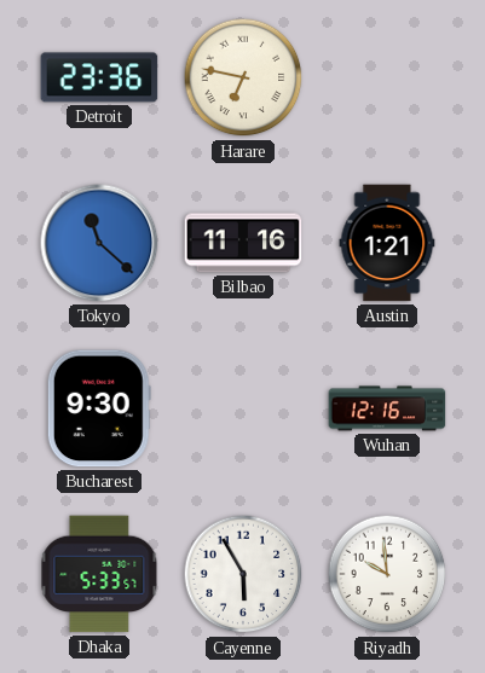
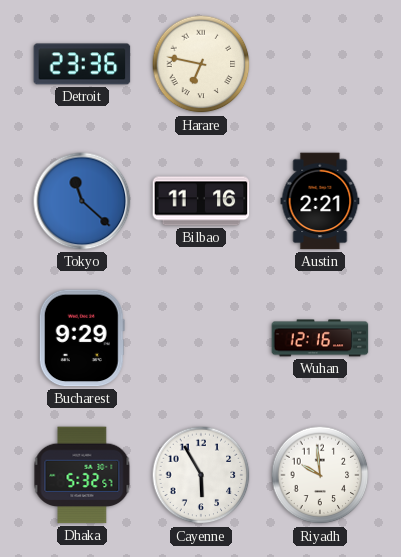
Austin: 1:21 -> 2:21
Bucharest: 9:30 -> 9:29
Dhaka: 5:33 -> 5:32
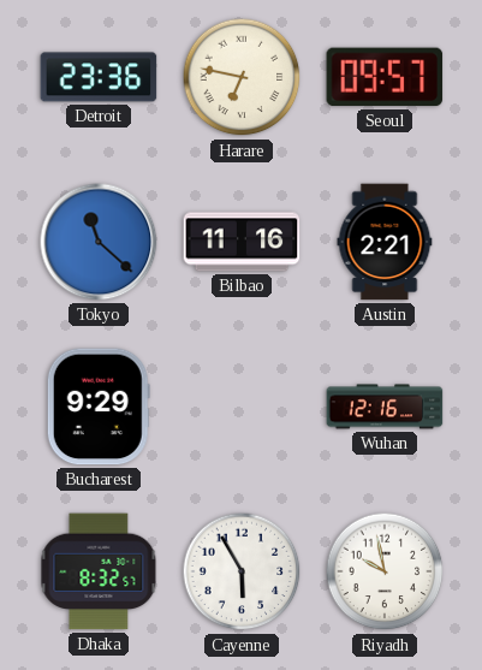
Seoul: none -> 09:57
Dhaka: 5:32 -> 8:32
Riyadh: 9:59 -> 9:58
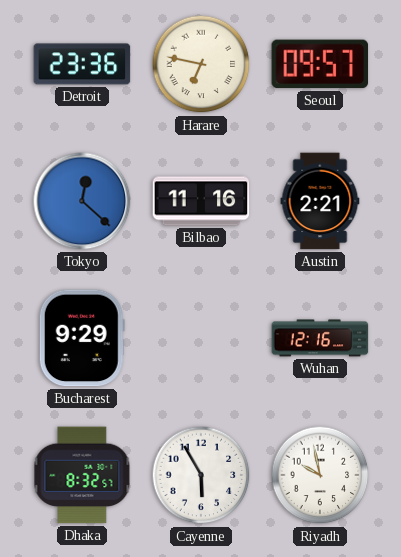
Tokyo: 11:22 -> 12:22
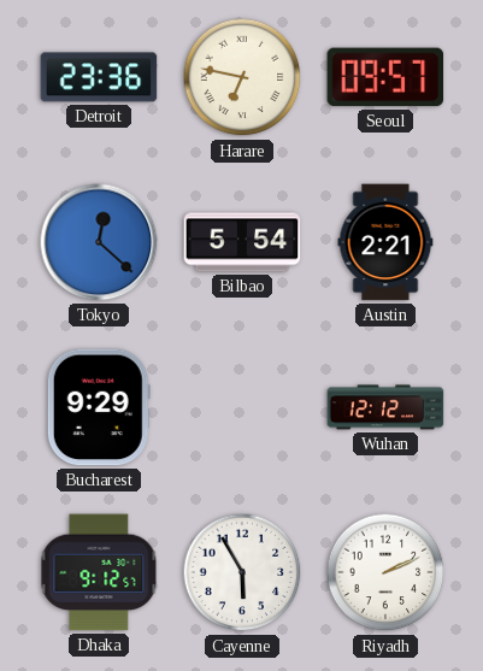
Bilbao: 11:16 -> 5:54
Wuhan: 12:16 -> 12:12
Dhaka: 8:32 -> 9:12
Riyadh: 9:58 -> 2:11
